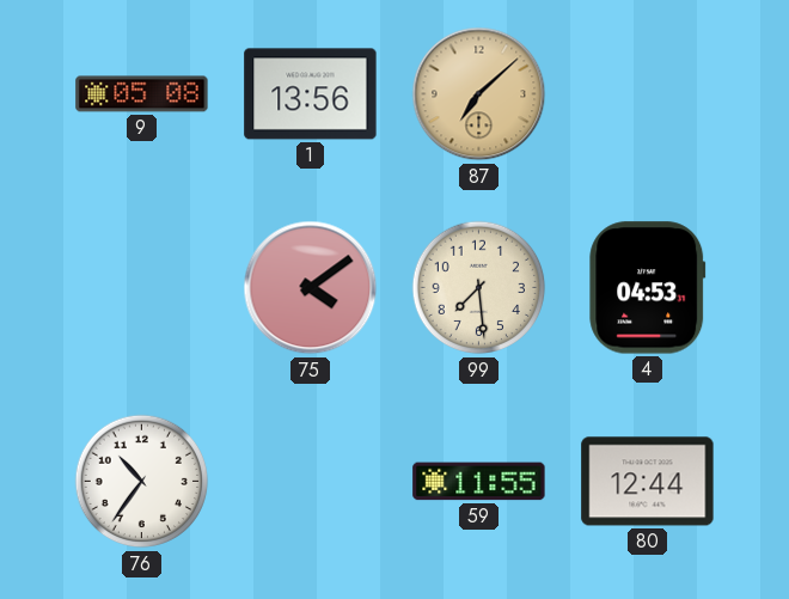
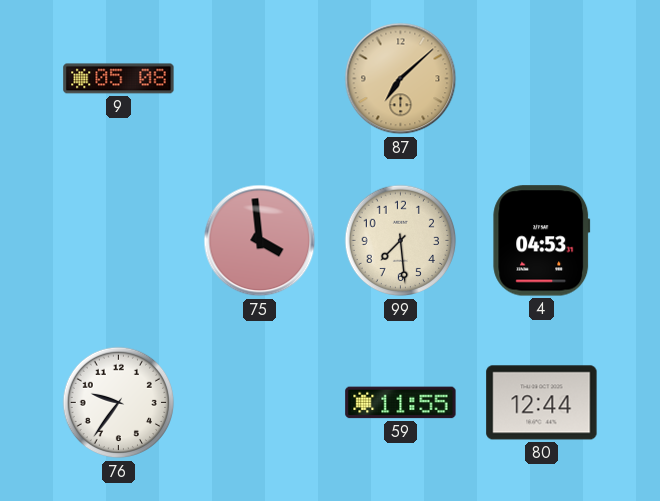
1: 13:56 -> none
75: 4:09 -> 3:59
76: 10:36 -> 9:36
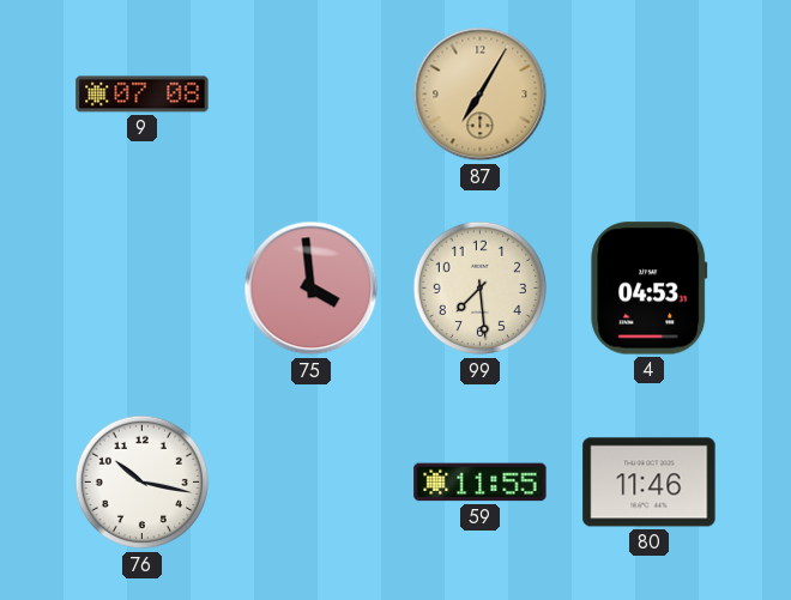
9: 05:08 -> 07:08
87: 7:08 -> 7:05
76: 9:36 -> 10:17
80: 12:44 -> 11:46
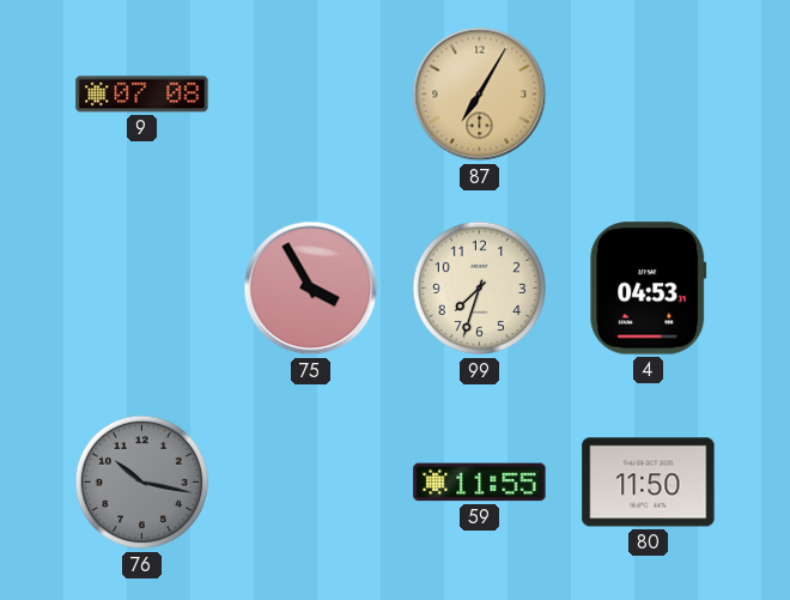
75: 3:59 -> 3:55
99: 7:29 -> 7:33
76 dial: white -> grey
80: 11:46 -> 11:50
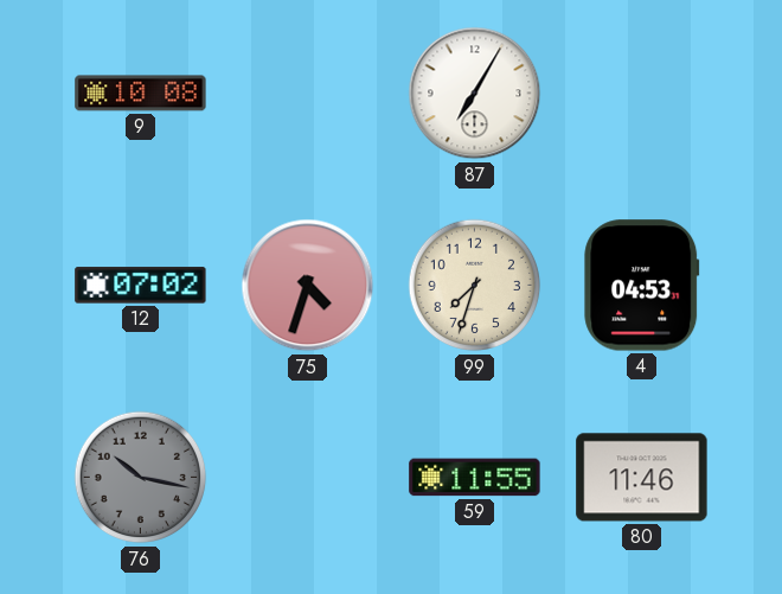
9: 07:08 -> 10:08
87 dial: champagne -> white
12: none -> 07:02
75: 3:55 -> 4:33
80: 11:50 -> 11:46
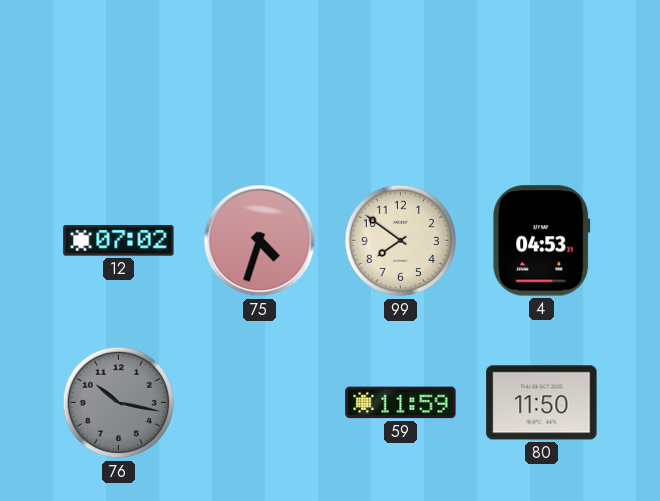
9: 10:08 -> none
87: 7:05 -> none
99: 7:33 -> 7:51
59: 11:55 -> 11:59
80: 11:46 -> 11:50
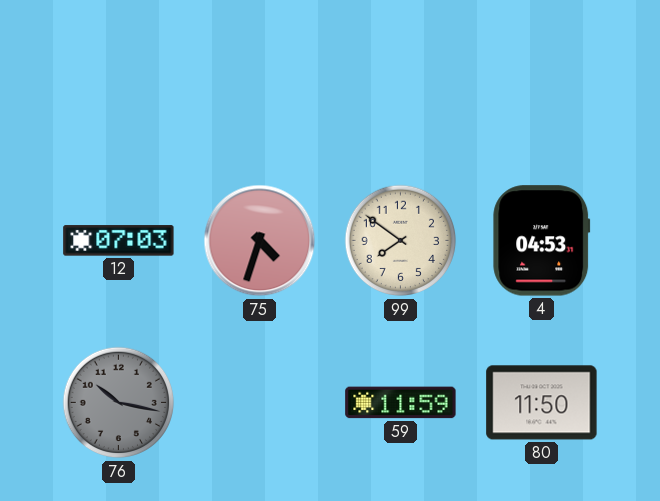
12: 07:02 -> 07:03
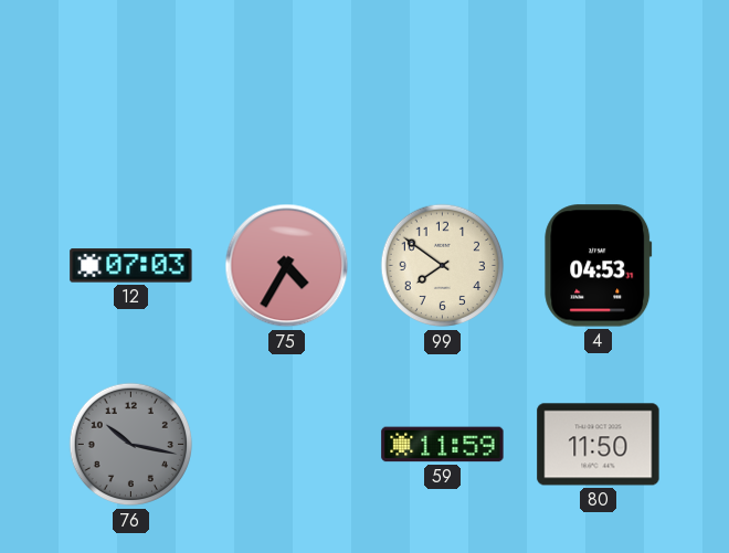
75: 4:33 -> 4:35
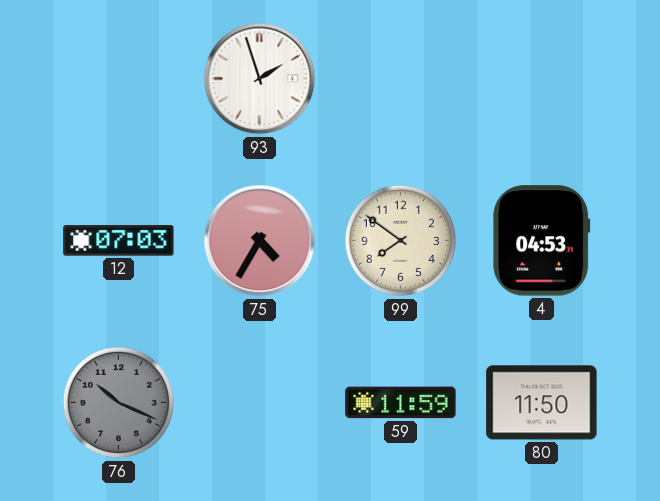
93: none -> 1:57
76: 10:17 -> 10:19
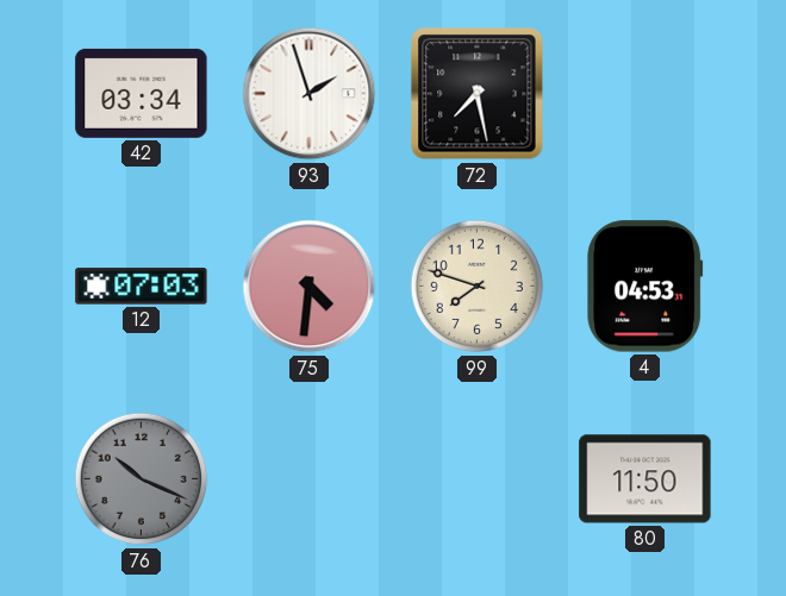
42: none -> 03:34
72: none -> 7:28
75: 4:35 -> 4:31
99: 7:51 -> 7:48
59: 11:59 -> none
